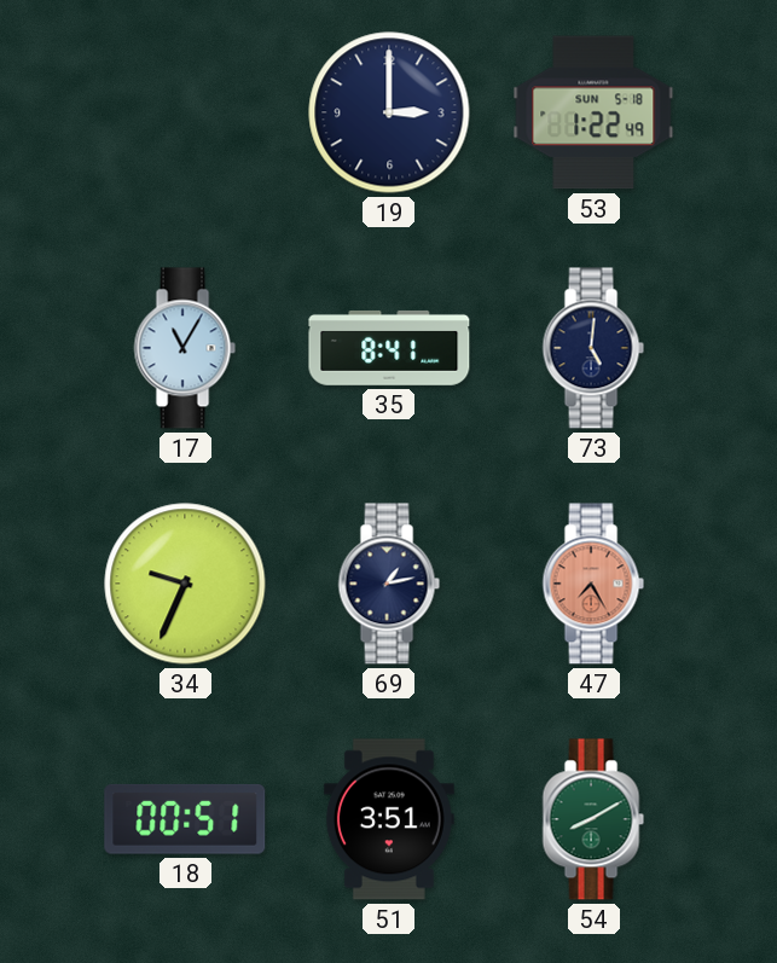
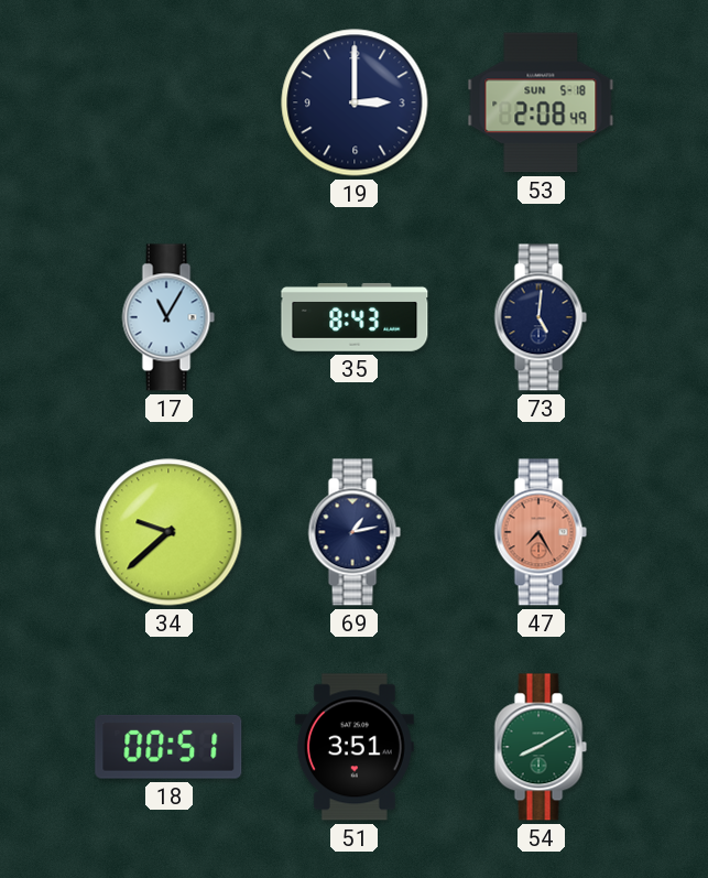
53: 1:22 -> 2:08
35: 8:41 -> 8:43
34: 9:34 -> 9:38
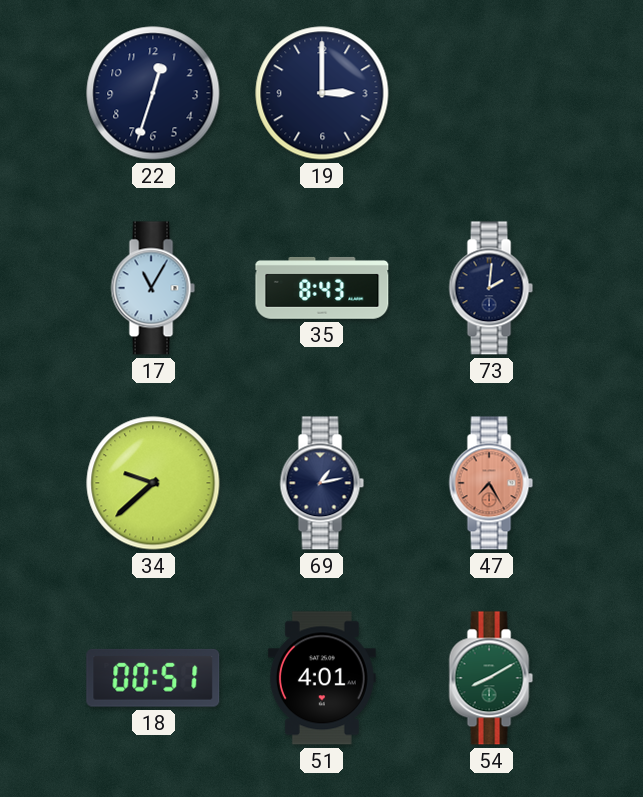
22: none -> 12:33
53: 2:08 -> none
73: 5:01 -> 2:01
51: 3:51 -> 4:01
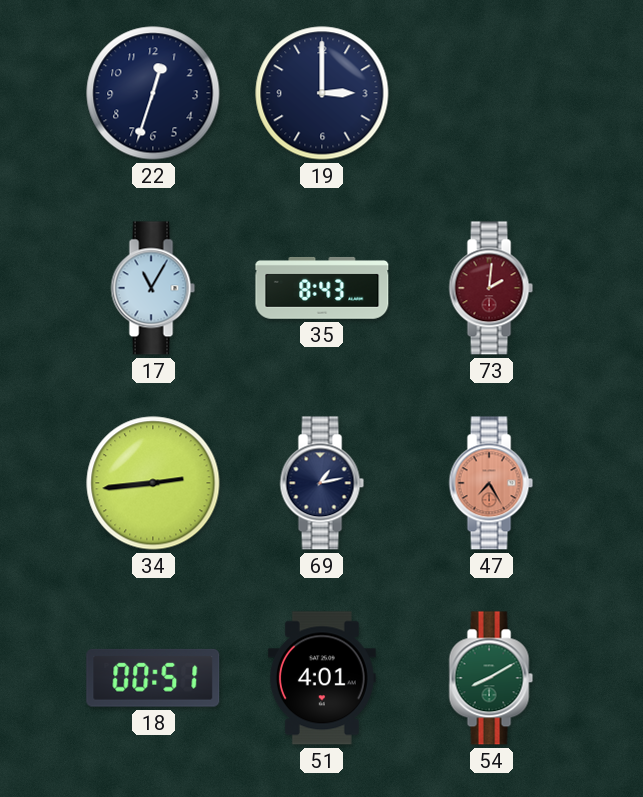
73 dial: navy -> burgundy
34: 9:38 -> 2:44
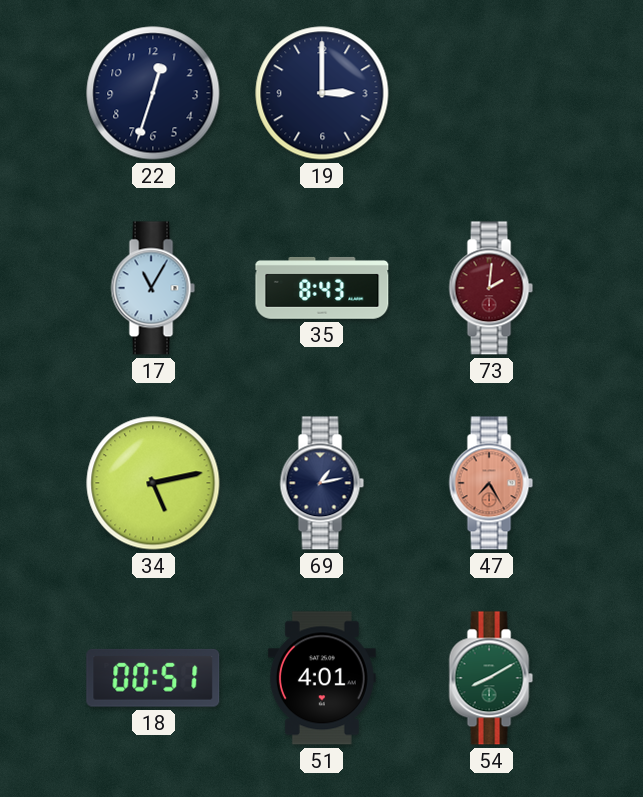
34: 2:44 -> 5:13
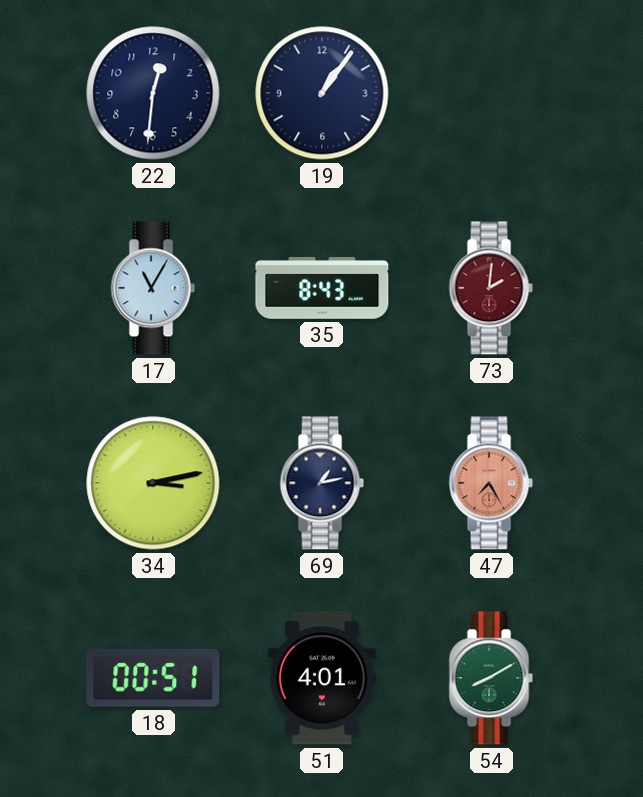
22: 12:33 -> 12:31
19: 3:00 -> 1:06
34: 5:13 -> 3:13
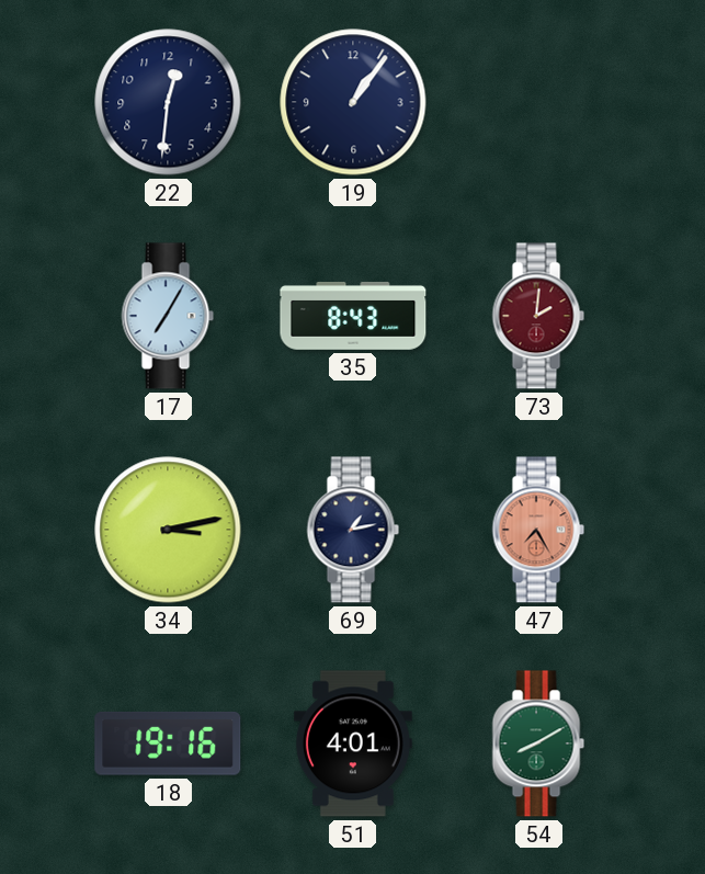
17: 11:05 -> 7:05
18: 00:51 -> 19:16
